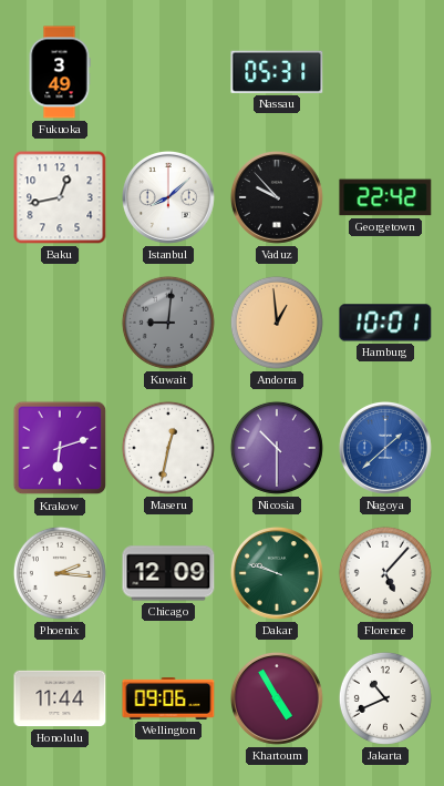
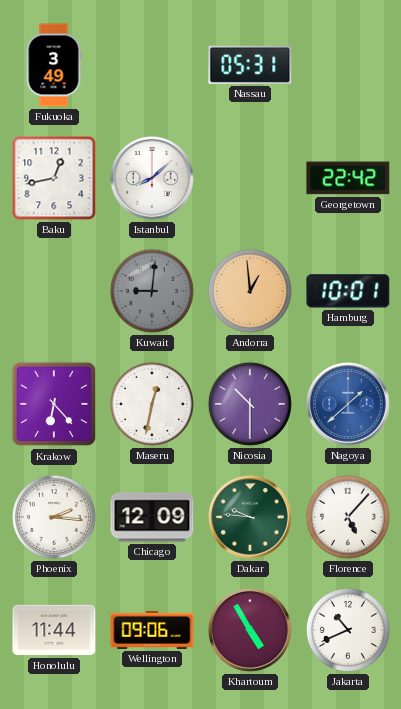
Vaduz: 9:53 -> none
Krakow: 6:12 -> 6:23
Dakar: 9:48 -> 9:46
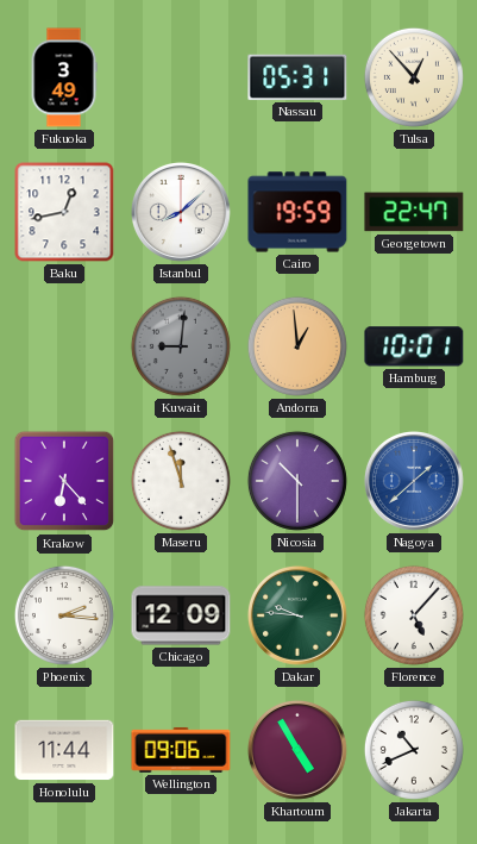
Tulsa: none -> 12:53
Cairo: none -> 19:59
Georgetown: 22:42 -> 22:47
Maseru: 12:32 -> 11:57
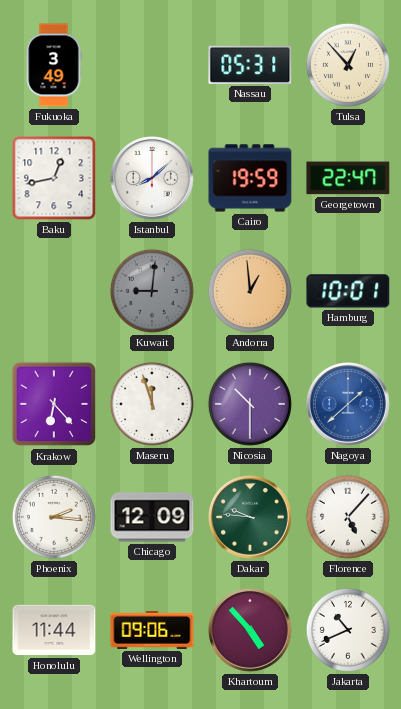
Khartoum: 4:55 -> 4:53
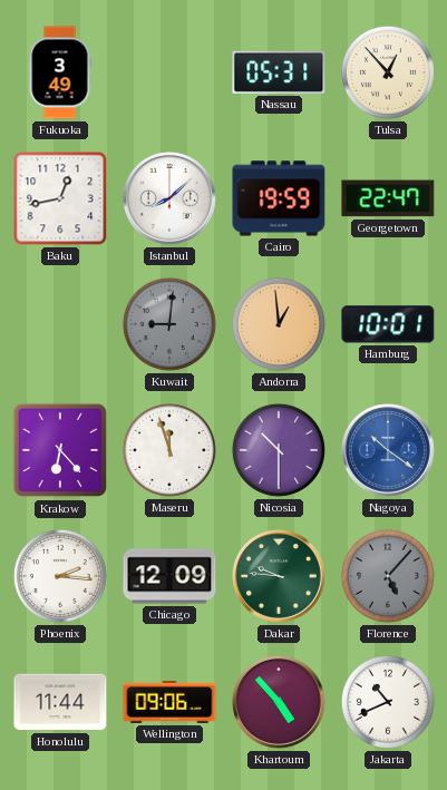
Nagoya: 1:38 -> 10:21
Florence dial: white -> grey
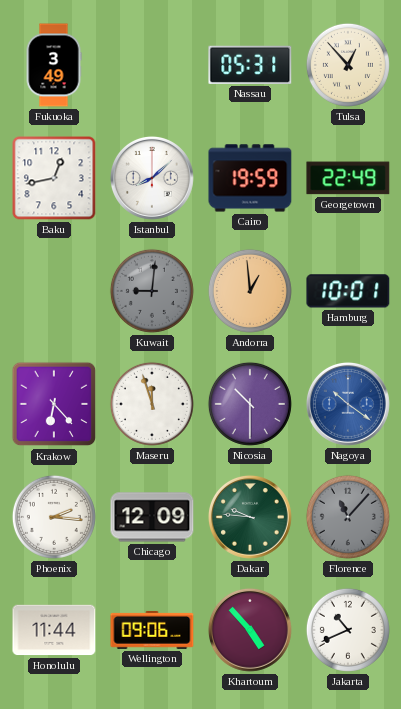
Georgetown: 22:47 -> 22:49
Florence: 5:07 -> 11:07
